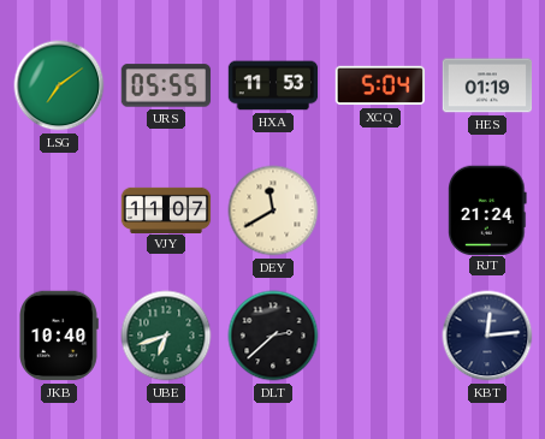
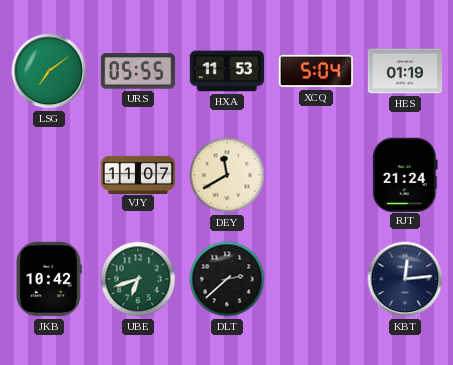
JKB: 10:40 -> 10:42
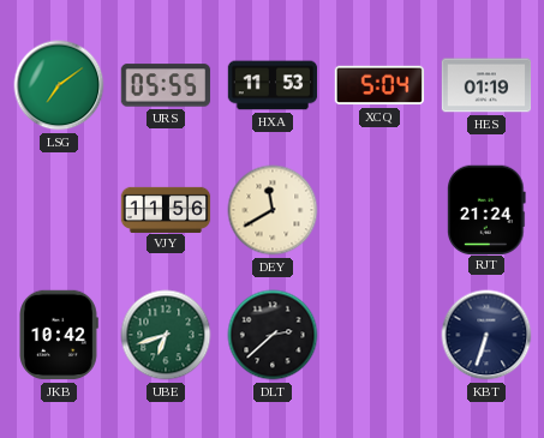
VJY: 11:07 -> 11:56
KBT: 12:14 -> 6:33
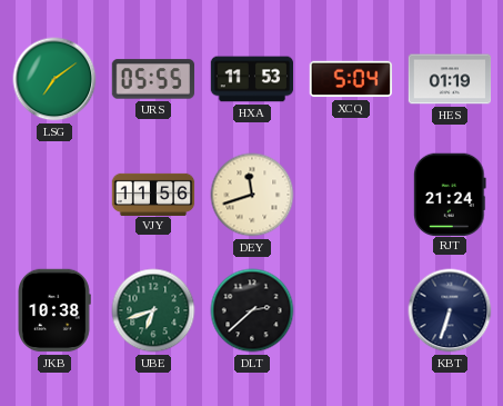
DEY: 11:40 -> 11:42
JKB: 10:42 -> 10:38
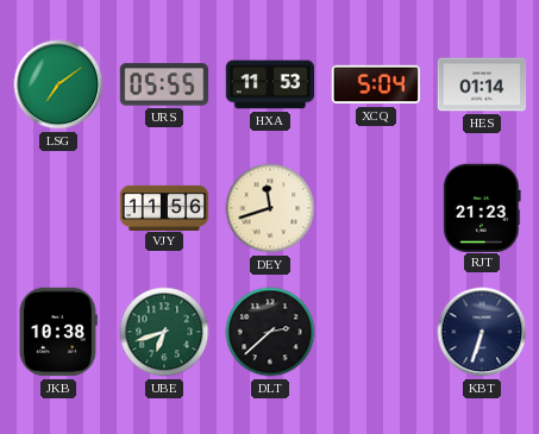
HES: 01:19 -> 01:14
RJT: 21:24 -> 21:23
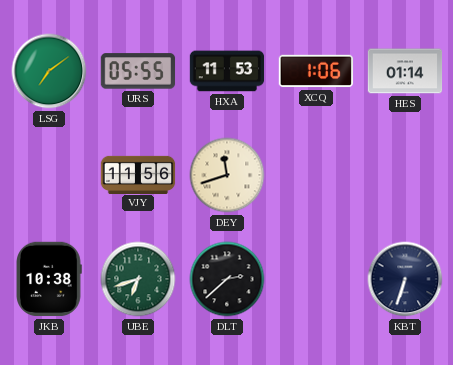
XCQ: 5:04 -> 1:06
RJT: 21:23 -> none
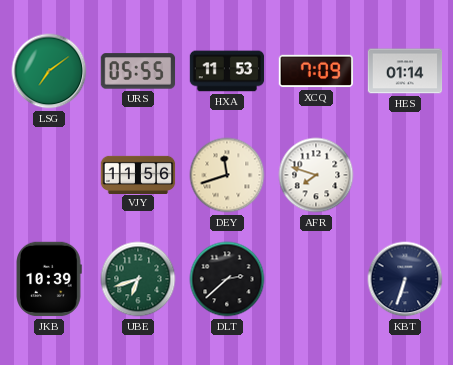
XCQ: 1:06 -> 7:09
AFR: none -> 7:48
JKB: 10:38 -> 10:39
